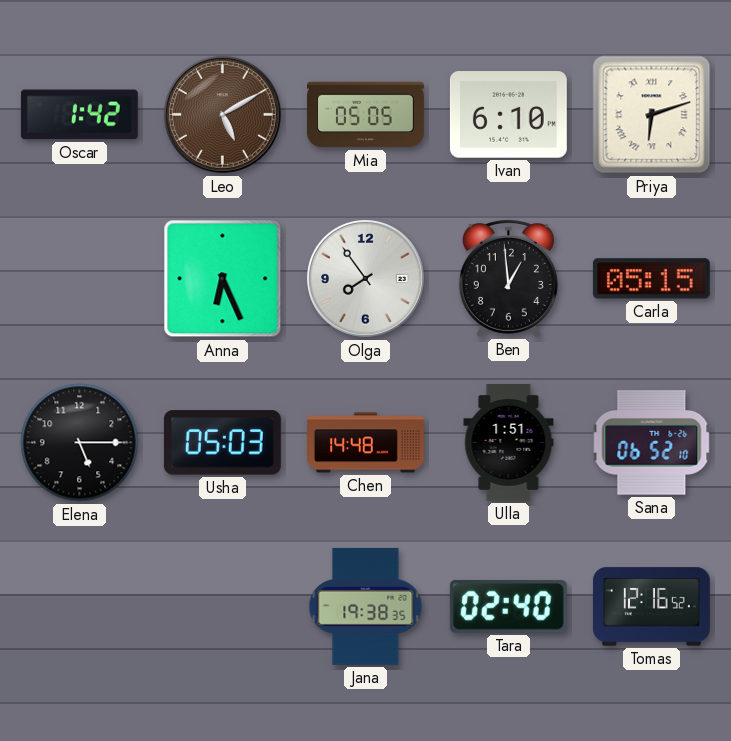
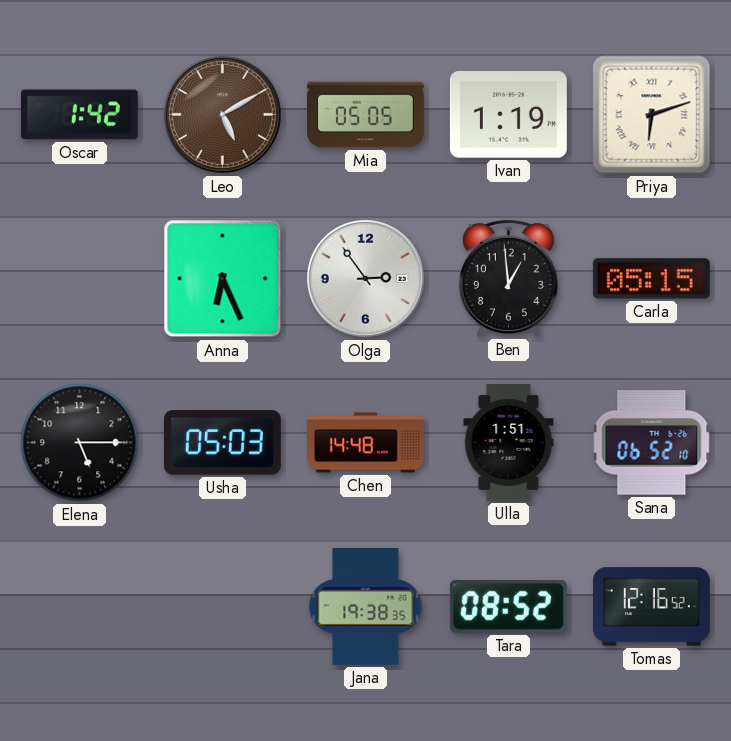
Ivan: 6:10 -> 1:19
Olga: 7:54 -> 2:54
Tara: 02:40 -> 08:52
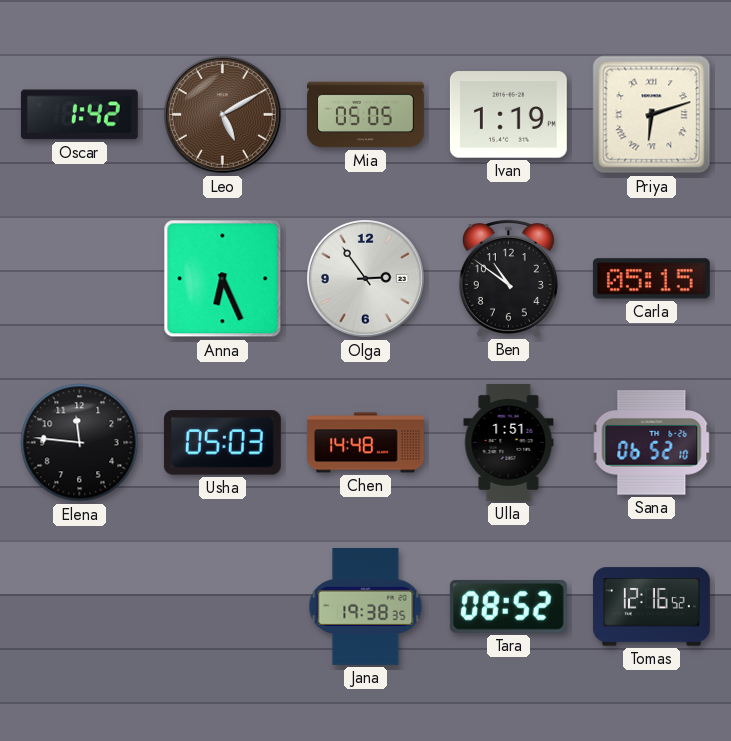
Ben: 12:59 -> 10:51
Elena: 5:15 -> 11:46
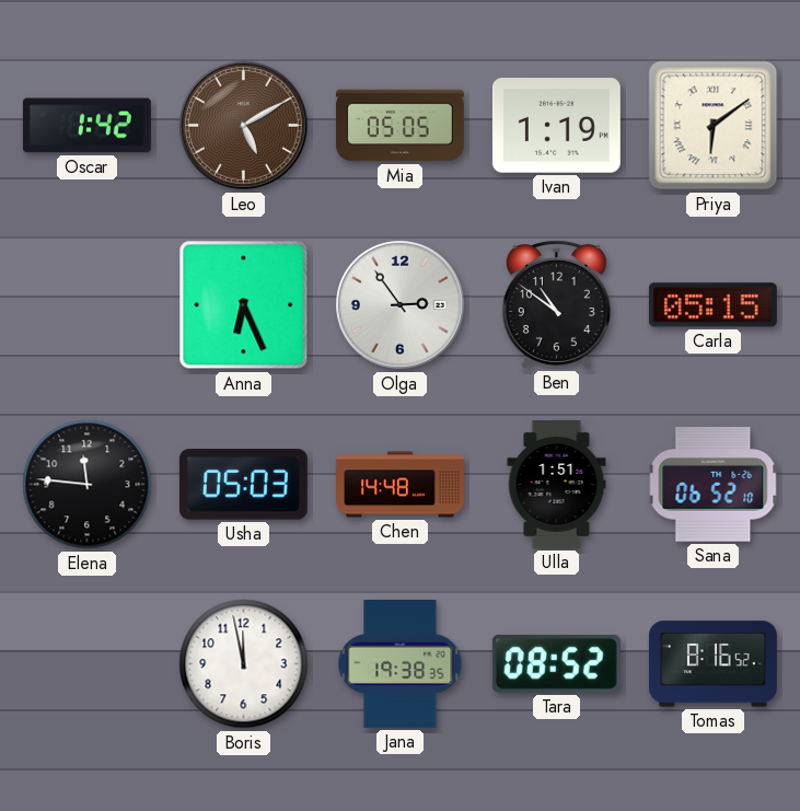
Priya: 6:12 -> 6:09
Boris: none -> 11:58
Tomas: 12:16 -> 8:16
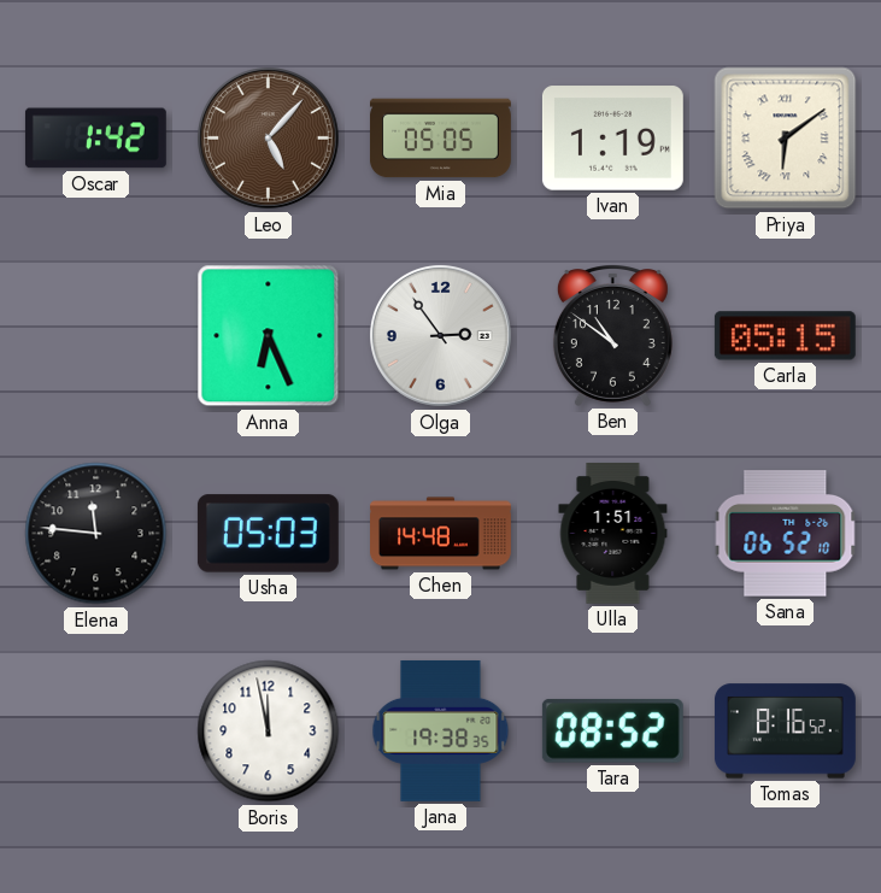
Leo: 5:10 -> 5:07
